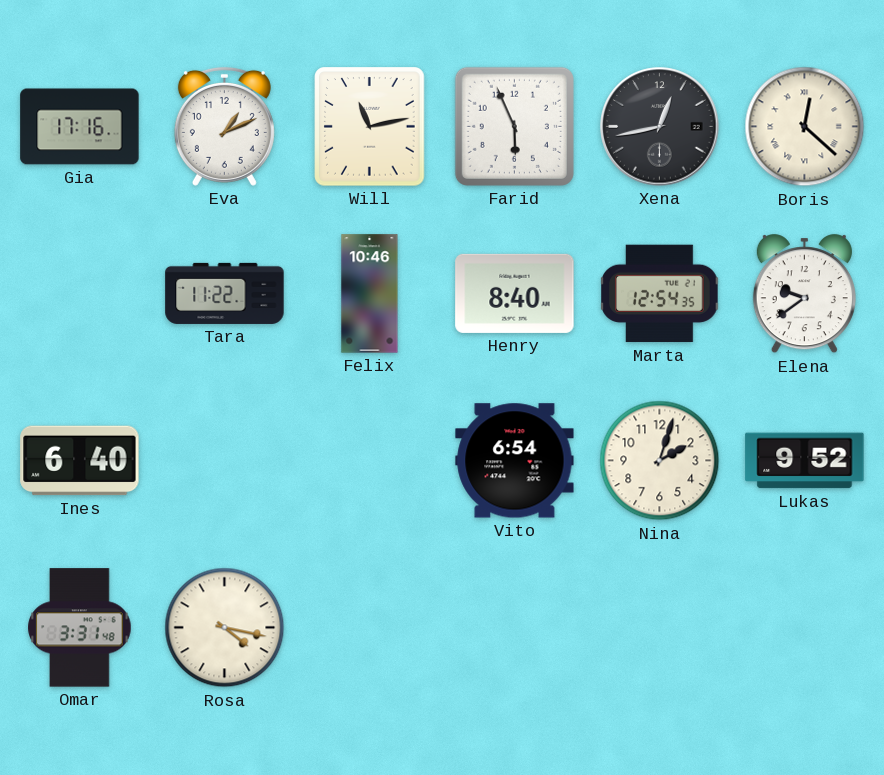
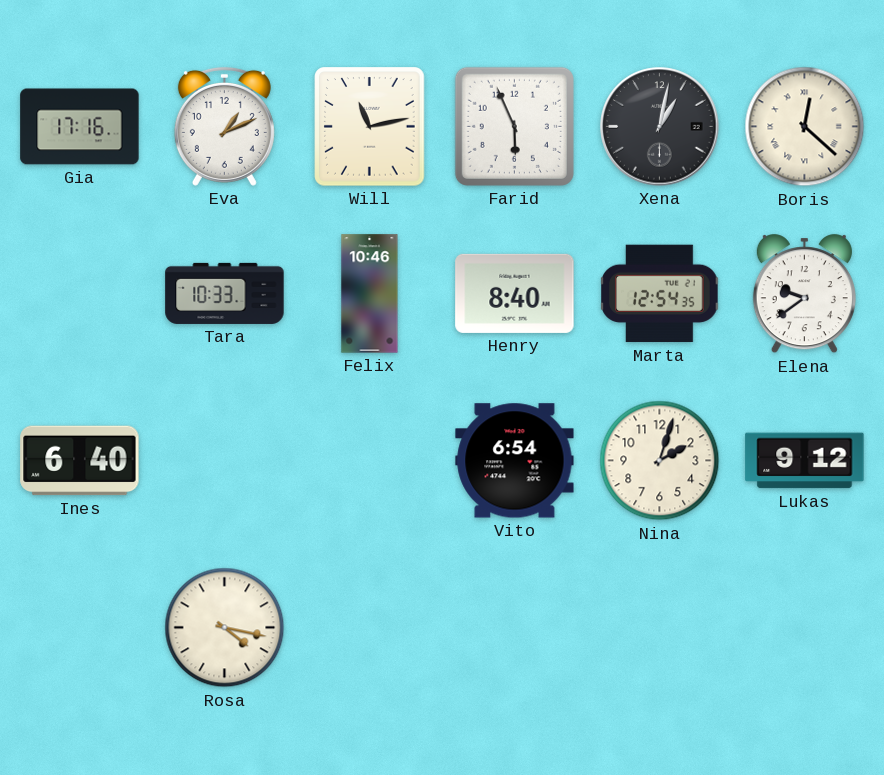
Xena: 12:43 -> 1:02
Tara: 11:22 -> 10:33
Lukas: 9:52 -> 9:12
Omar: 3:31 -> none
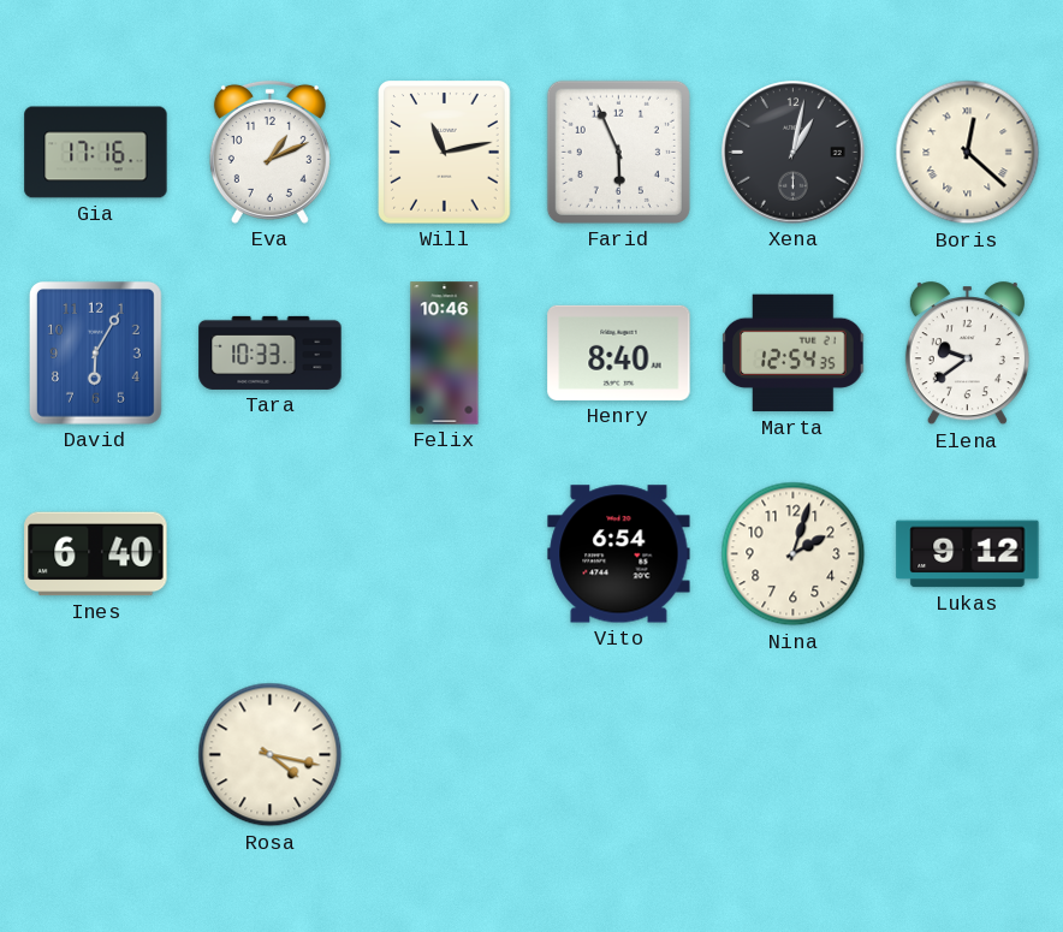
David: none -> 6:05
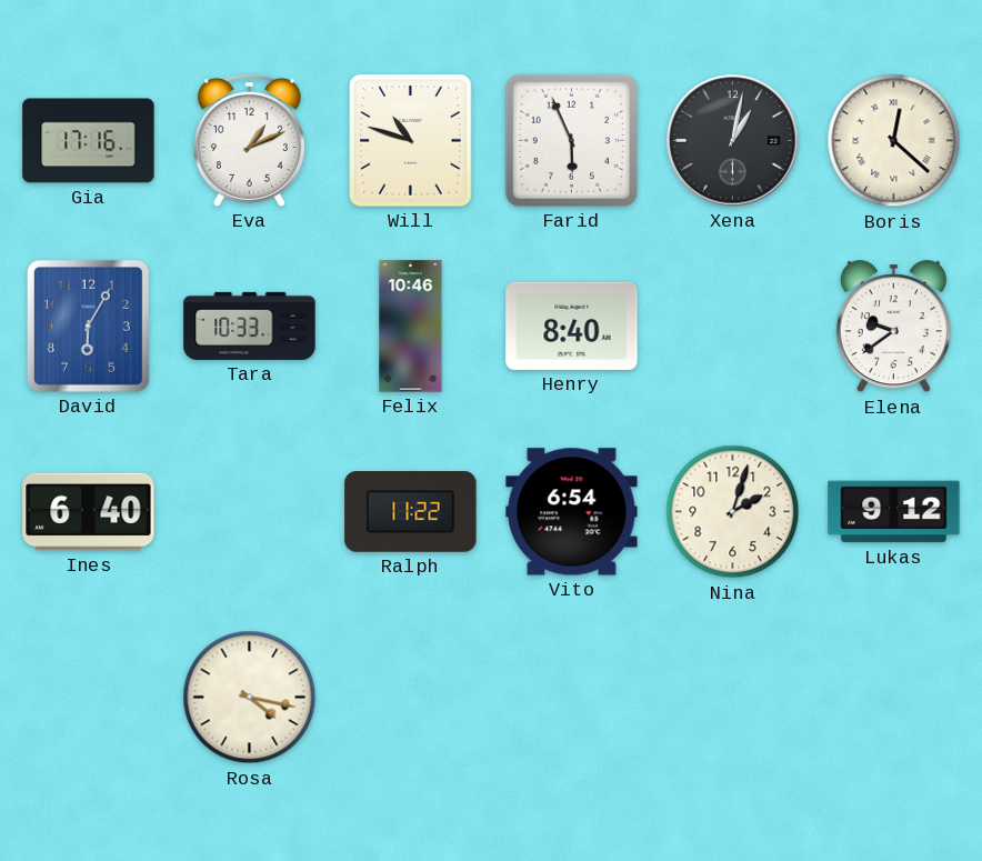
Will: 11:13 -> 10:48
Marta: 12:54 -> none
Ralph: none -> 11:22
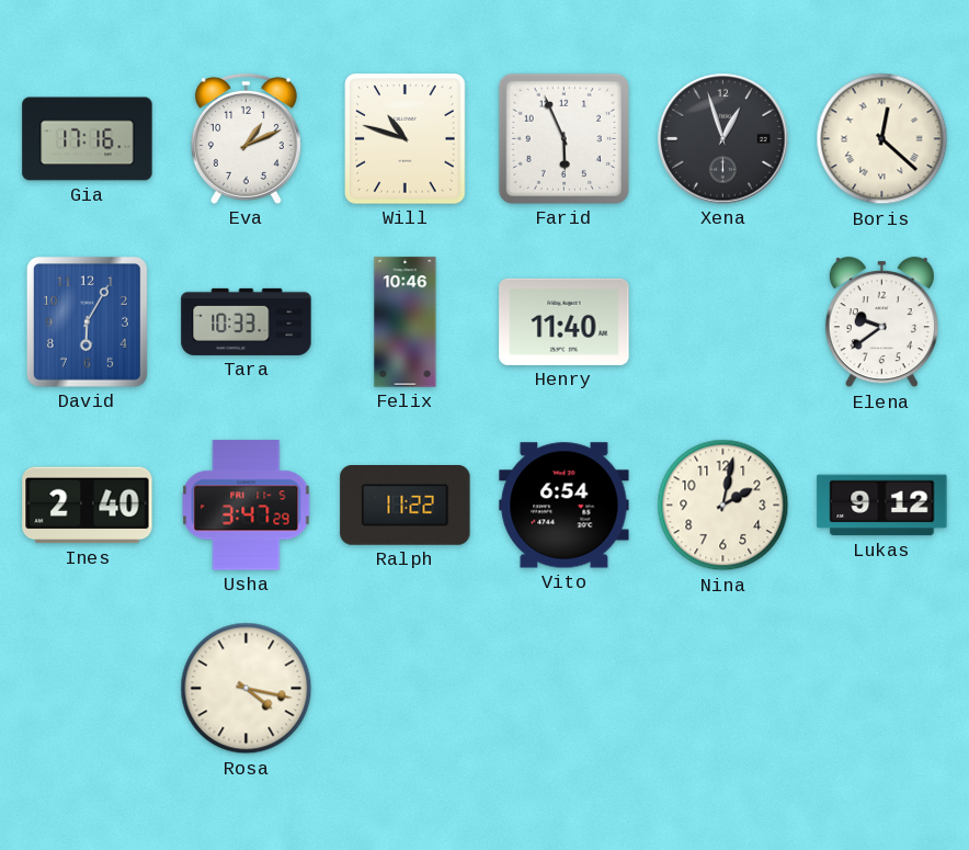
Xena: 1:02 -> 12:57
Henry: 8:40 -> 11:40
Ines: 6:40 -> 2:40
Usha: none -> 3:47
Nina: 2:03 -> 2:02
